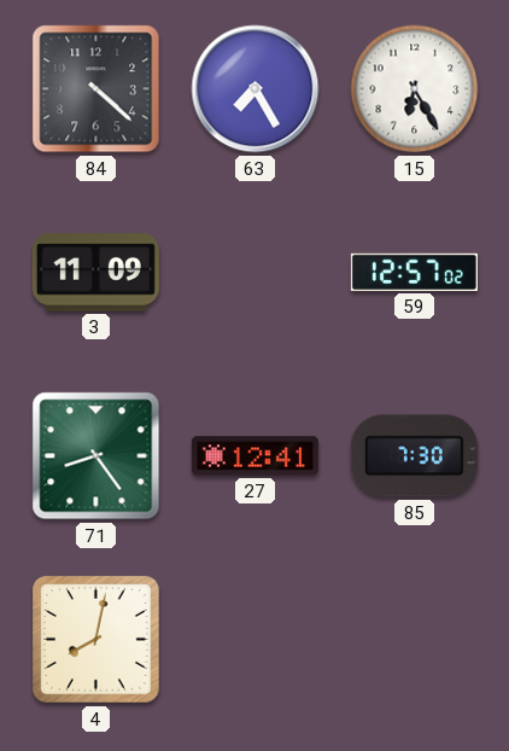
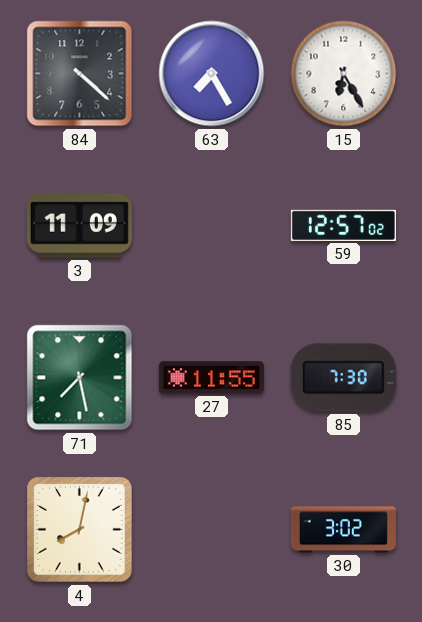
71: 8:24 -> 7:28
27: 12:41 -> 11:55
30: none -> 3:02
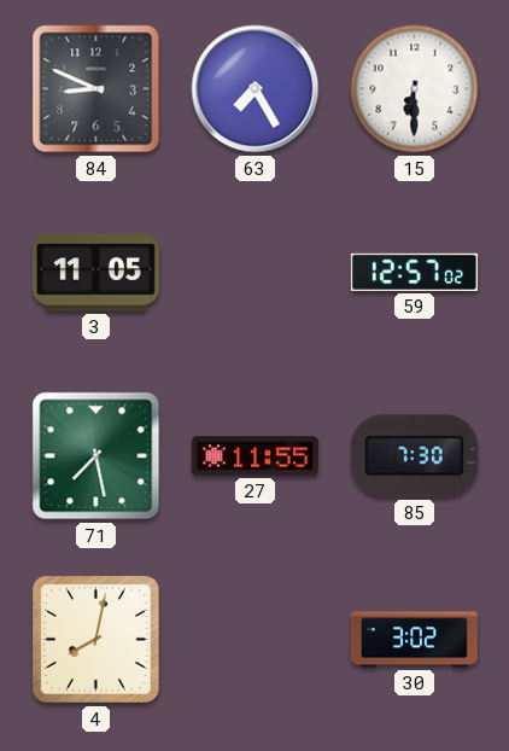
84: 4:22 -> 8:49
15: 6:25 -> 6:30
3: 11:09 -> 11:05
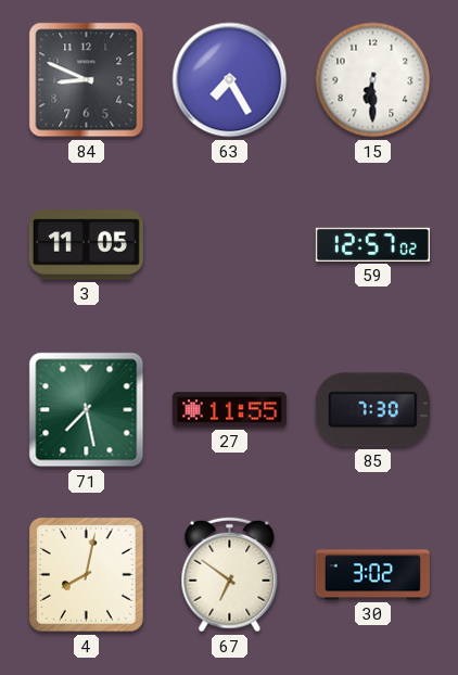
67: none -> 6:51
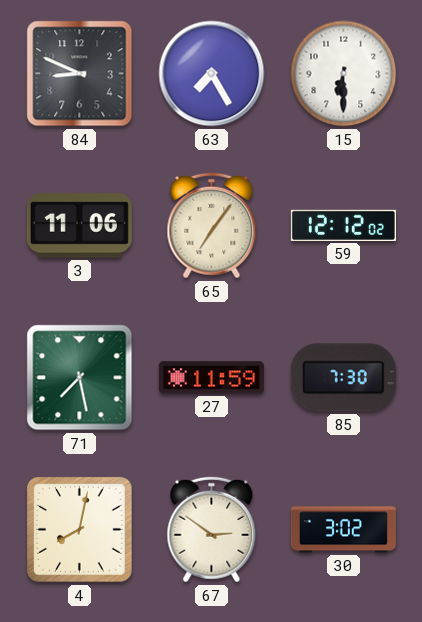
3: 11:05 -> 11:06
65: none -> 7:06
59: 12:57 -> 12:12
27: 11:55 -> 11:59
67: 6:51 -> 2:51
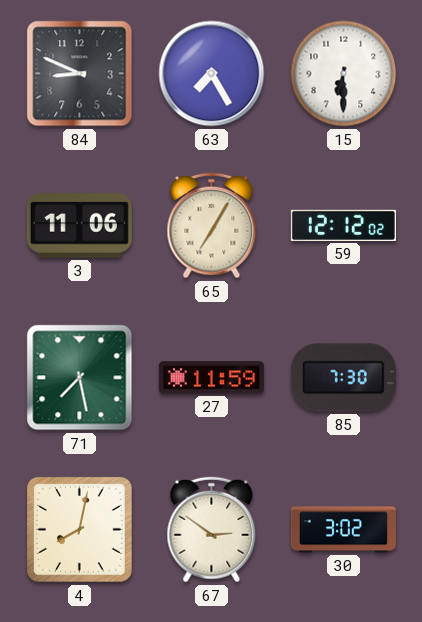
65: 7:06 -> 7:05
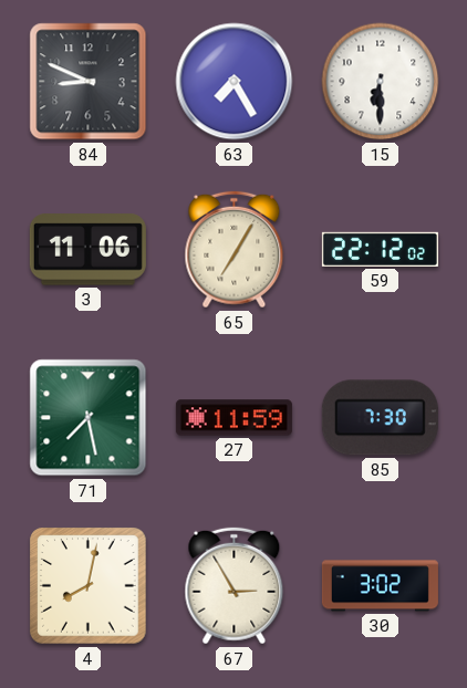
59: 12:12 -> 22:12
67: 2:51 -> 2:55
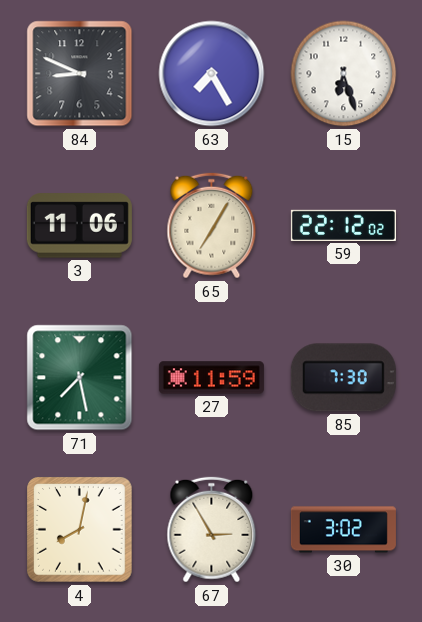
15: 6:30 -> 6:27
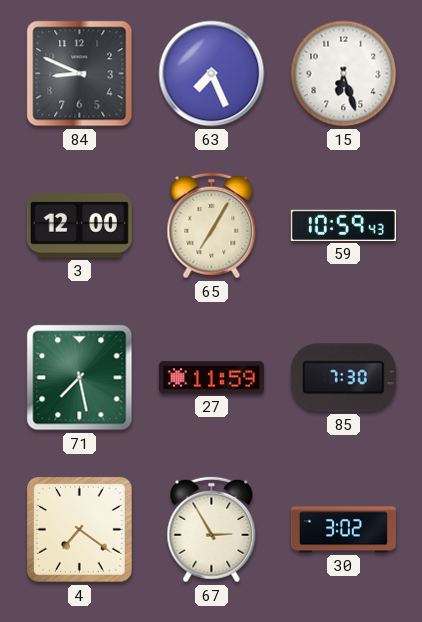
63: 7:25 -> 7:26
3: 11:06 -> 12:00
59: 22:12 -> 10:59
4: 8:02 -> 7:21
